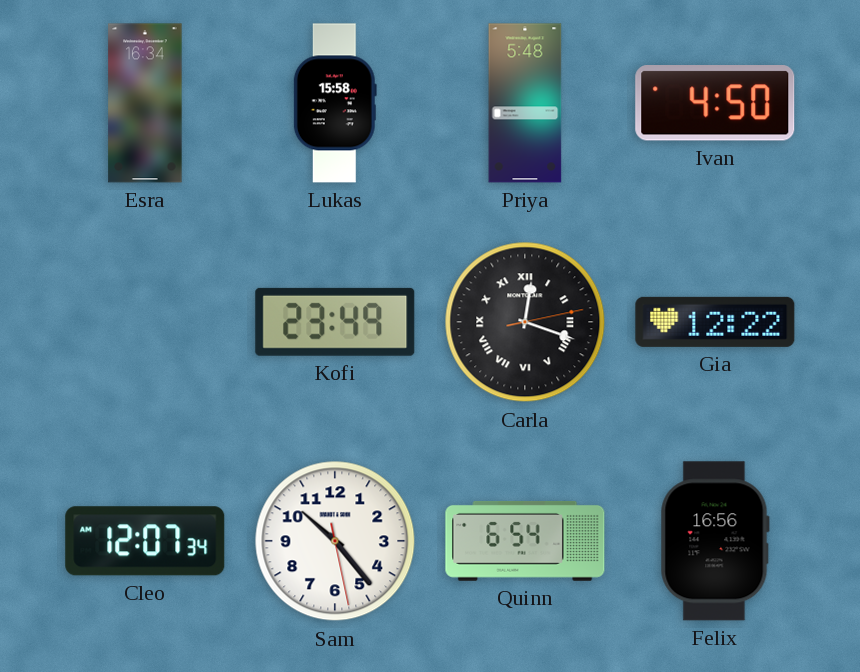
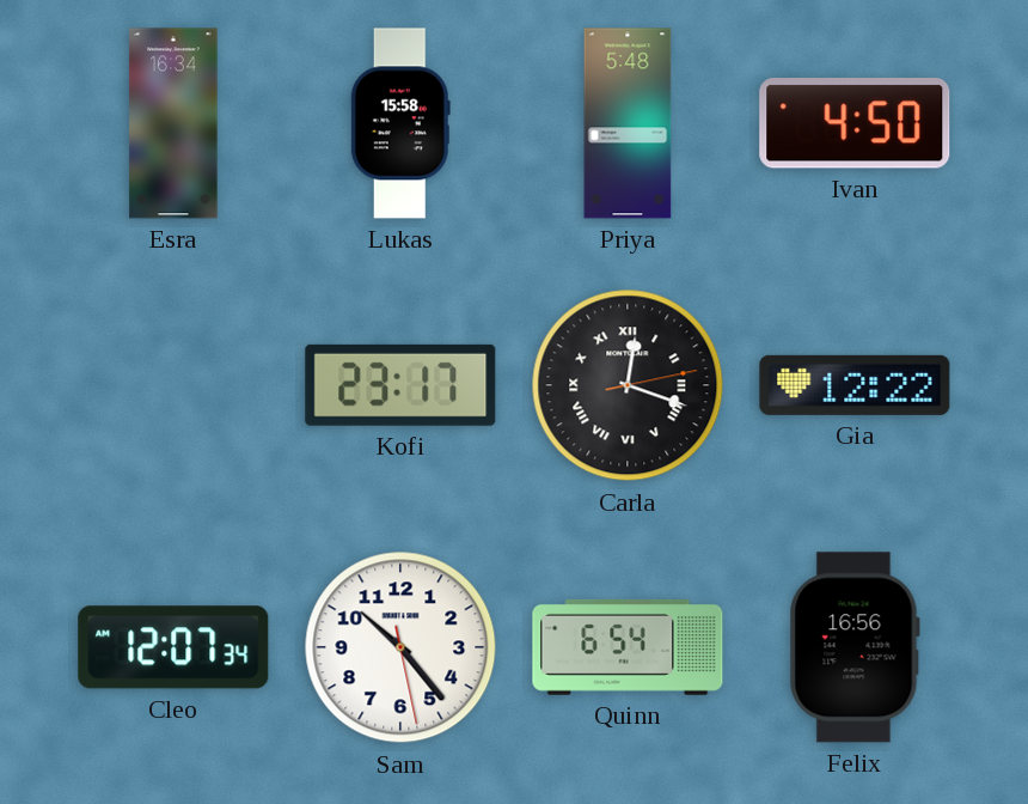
Kofi: 23:49 -> 23:17
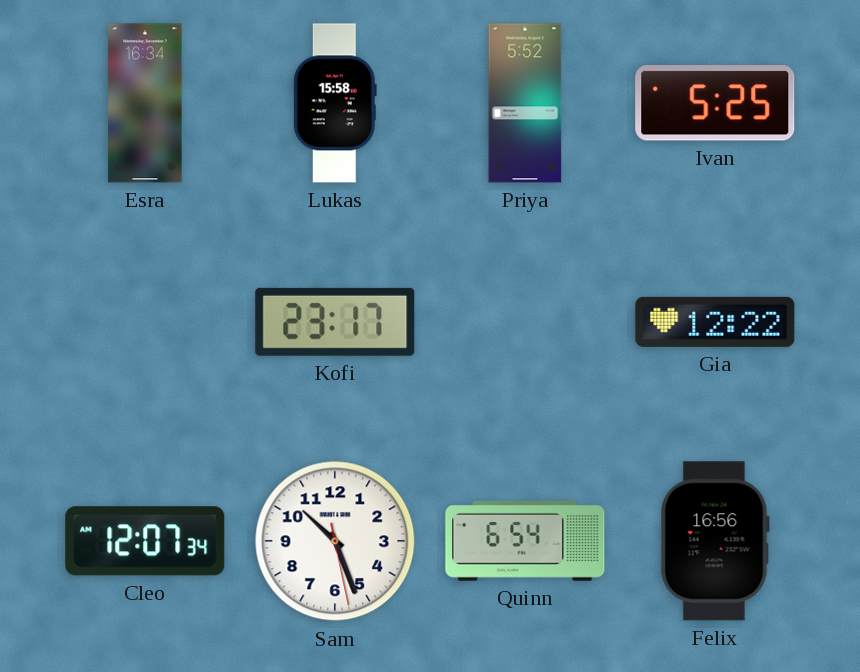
Priya: 5:48 -> 5:52
Ivan: 4:50 -> 5:25
Carla: 12:18 -> none
Sam: 10:23 -> 10:26
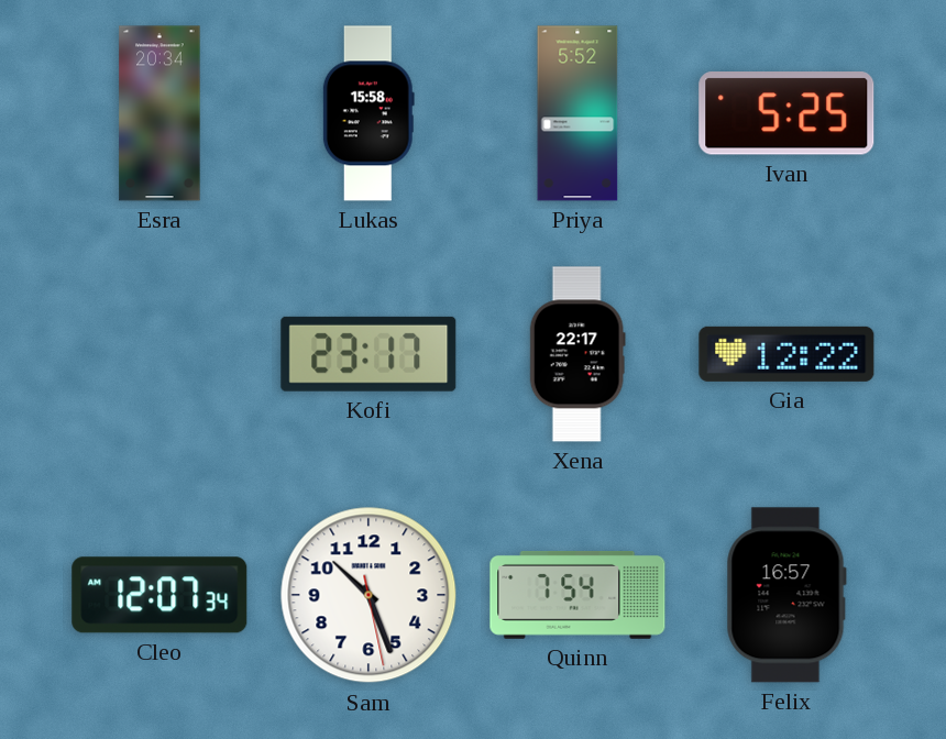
Esra: 16:34 -> 20:34
Xena: none -> 22:17
Quinn: 6:54 -> 7:54
Felix: 16:56 -> 16:57
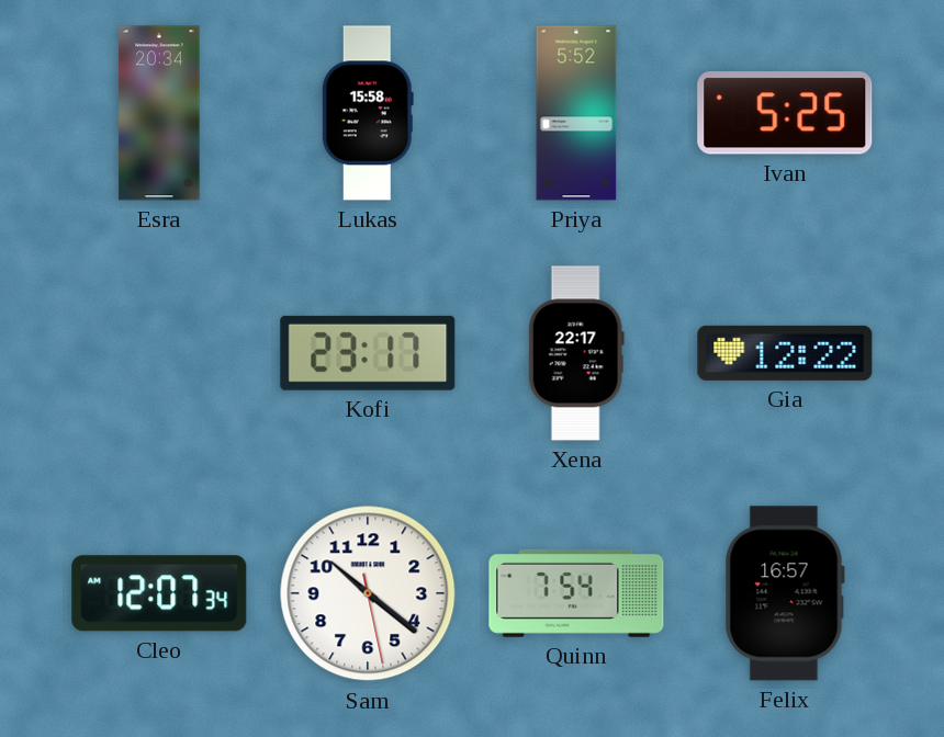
Sam: 10:26 -> 10:21
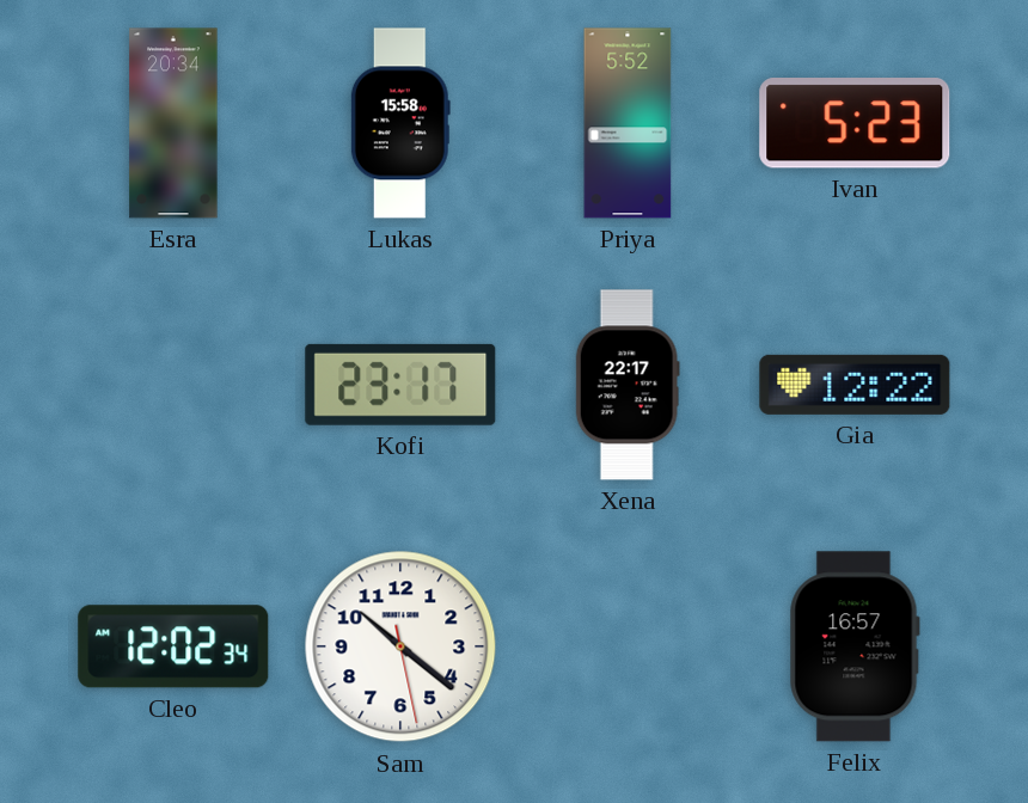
Ivan: 5:25 -> 5:23
Cleo: 12:07 -> 12:02
Quinn: 7:54 -> none
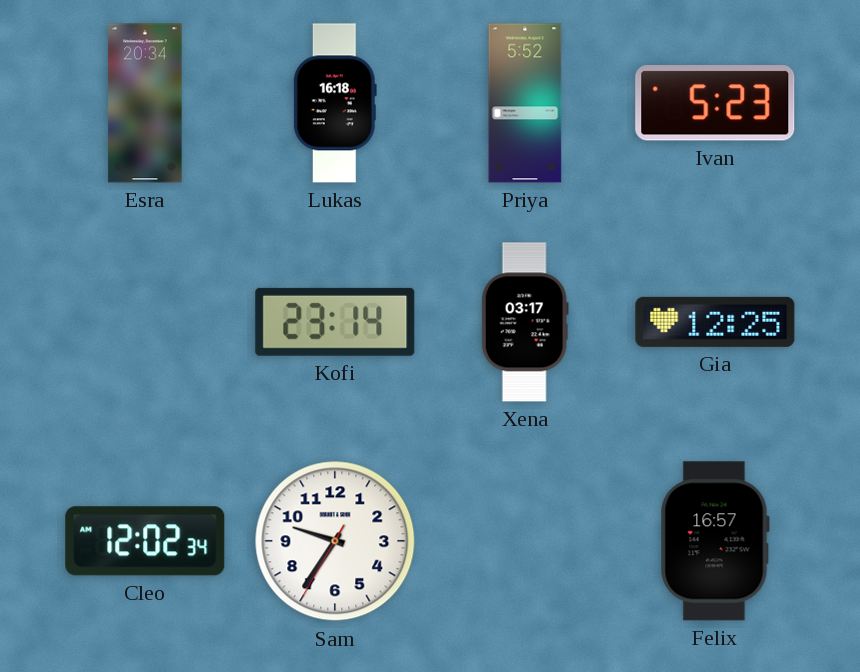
Lukas: 15:58 -> 16:18
Kofi: 23:17 -> 23:14
Xena: 22:17 -> 03:17
Gia: 12:22 -> 12:25
Sam: 10:21 -> 9:35
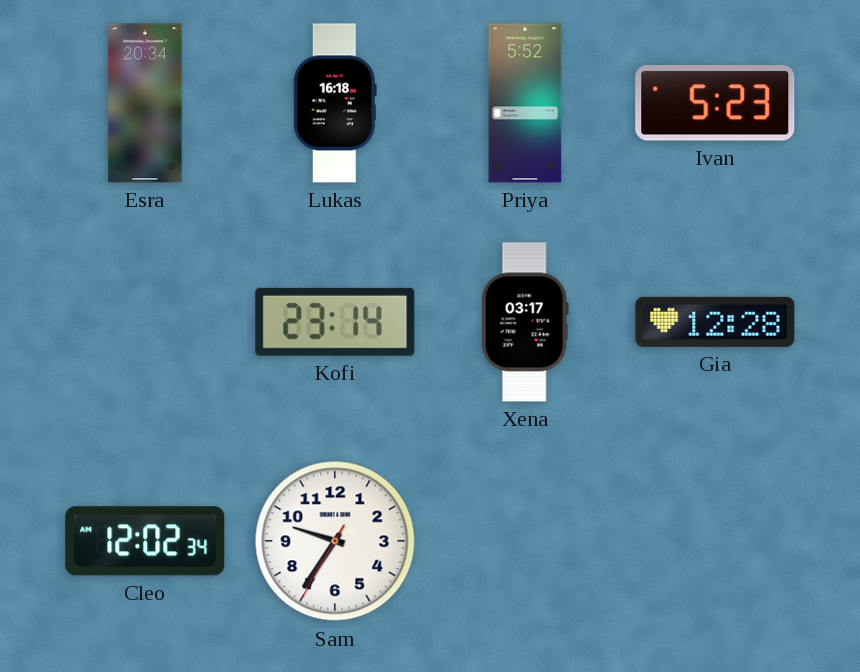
Gia: 12:25 -> 12:28
Felix: 16:57 -> none
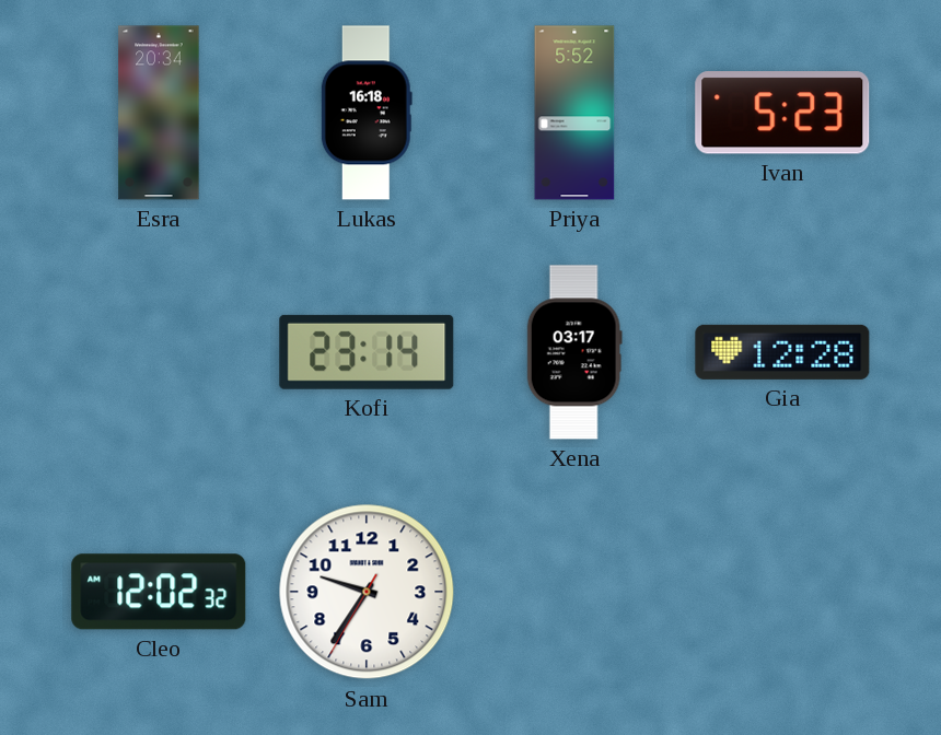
Cleo: 12:02:34 -> 12:02:32
